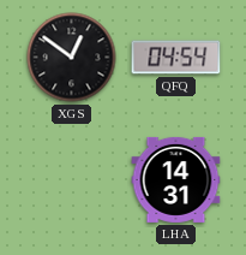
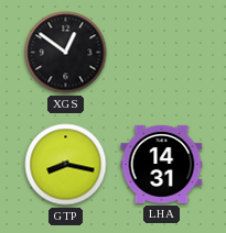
QFQ: 04:54 -> none
GTP: none -> 8:17
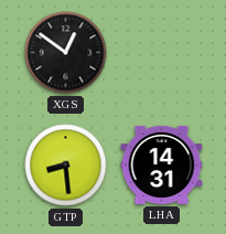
GTP: 8:17 -> 8:29
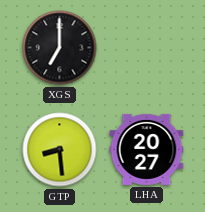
XGS: 12:51 -> 7:00
LHA: 14:31 -> 20:27
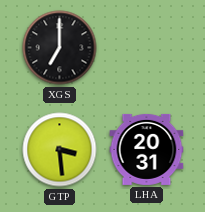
GTP: 8:29 -> 3:29
LHA: 20:27 -> 20:31
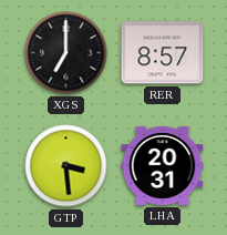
RER: none -> 8:57
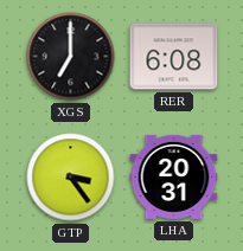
RER: 8:57 -> 6:08
GTP: 3:29 -> 3:24
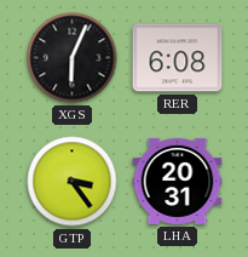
XGS: 7:00 -> 6:04
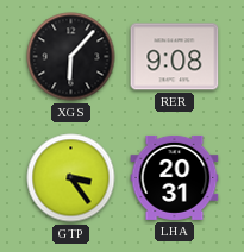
XGS: 6:04 -> 6:07
RER: 6:08 -> 9:08
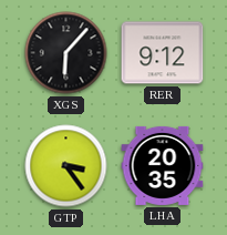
RER: 9:08 -> 9:12
LHA: 20:31 -> 20:35
